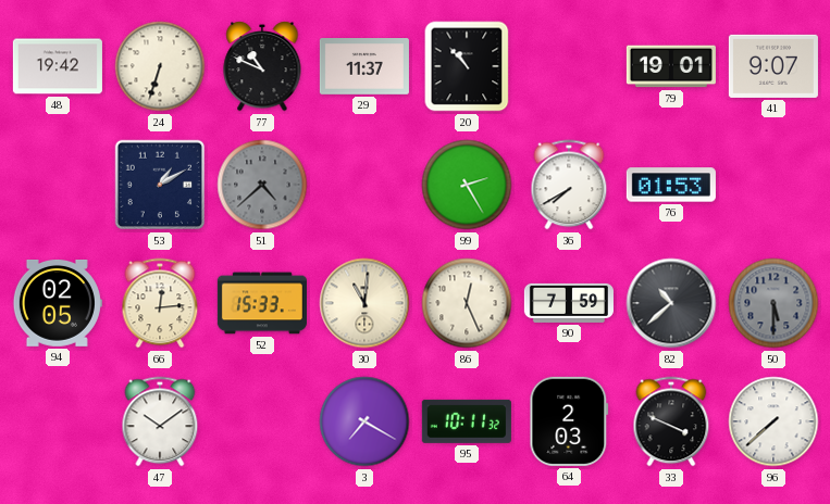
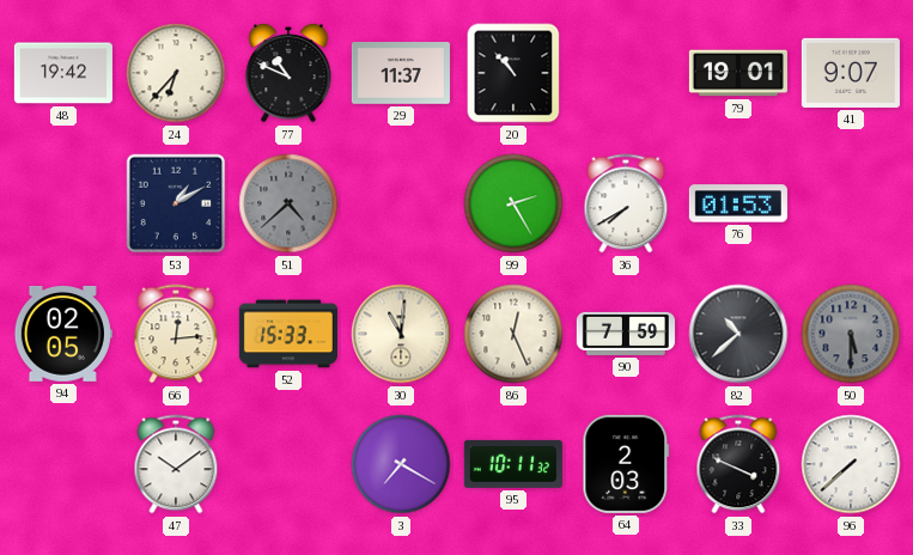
24: 6:33 -> 6:37
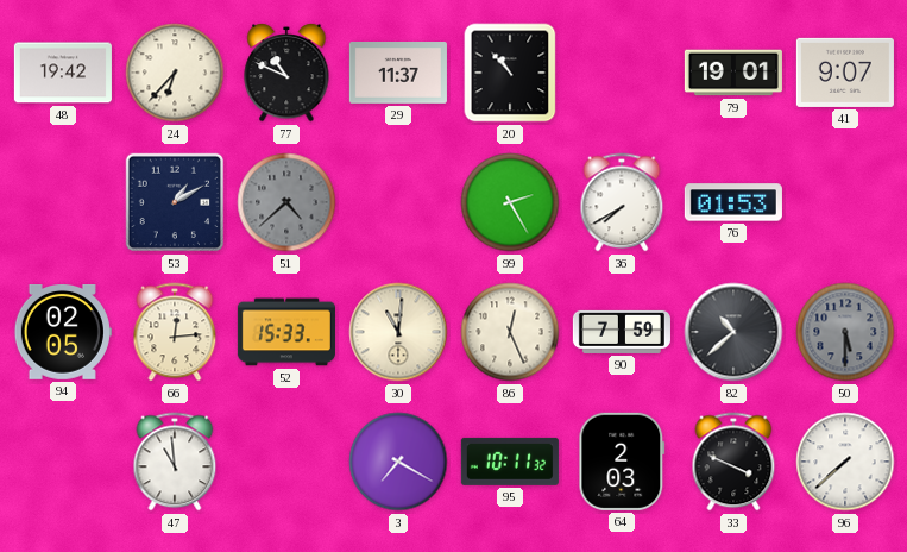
47: 10:09 -> 10:59
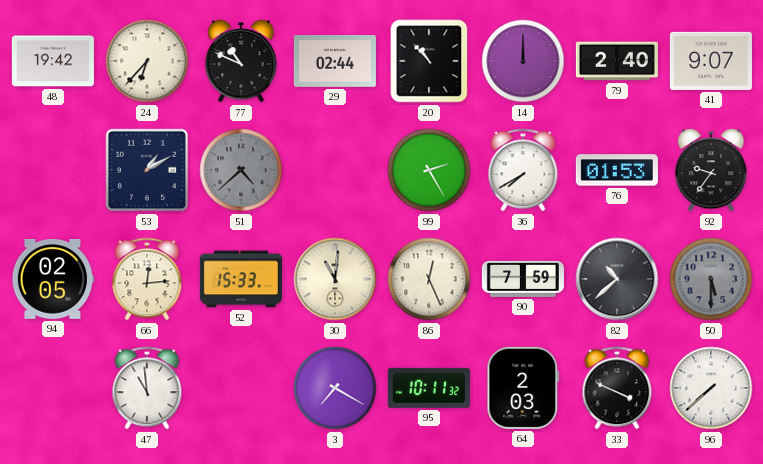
29: 11:37 -> 02:44
14: none -> 12:00
79: 19:01 -> 2:40
92: none -> 9:36
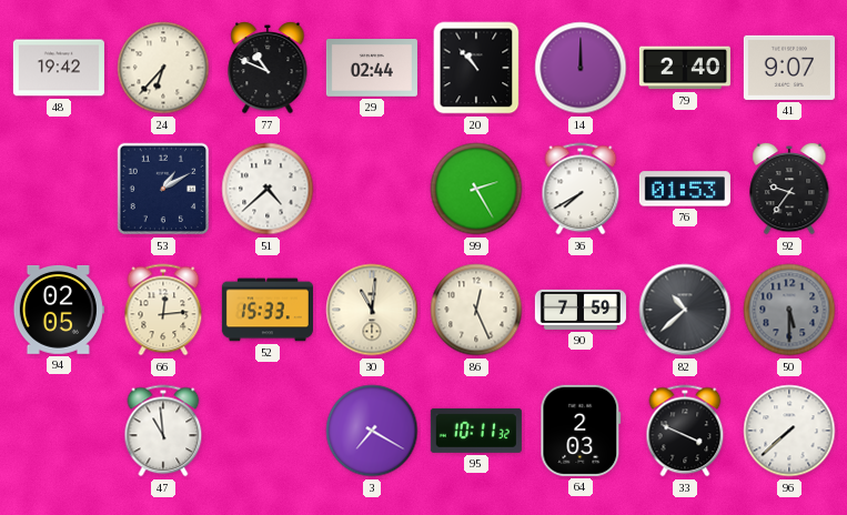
51 dial: grey -> white
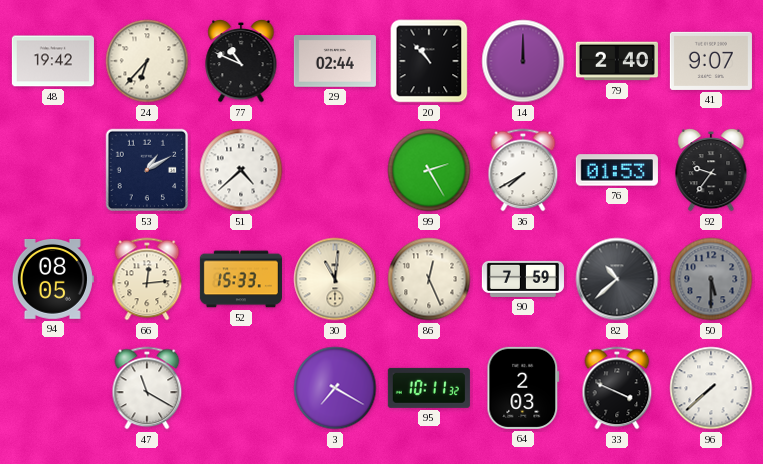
94: 02:05 -> 08:05
47: 10:59 -> 11:20
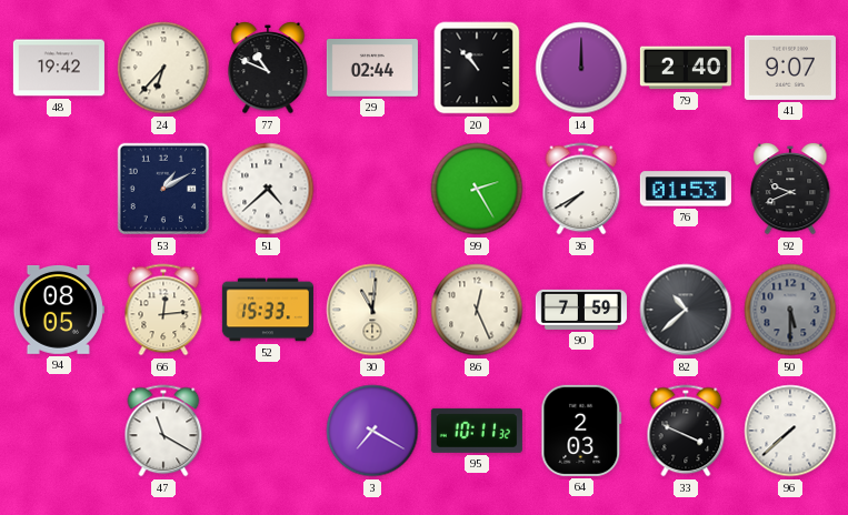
92: 9:36 -> 9:41
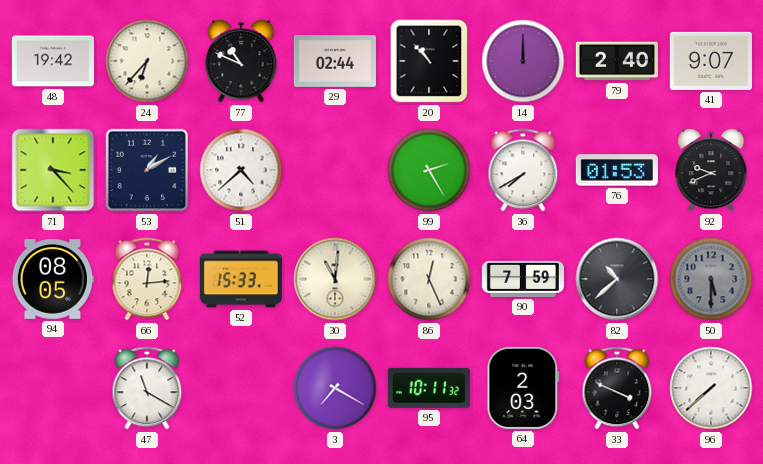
71: none -> 3:23
